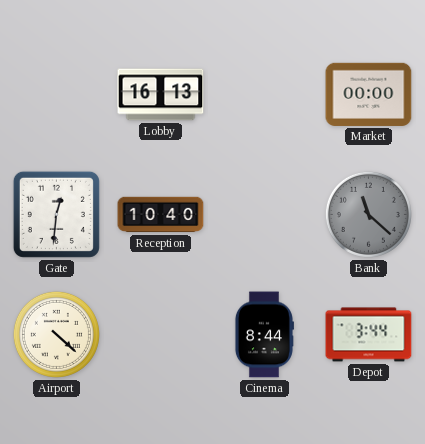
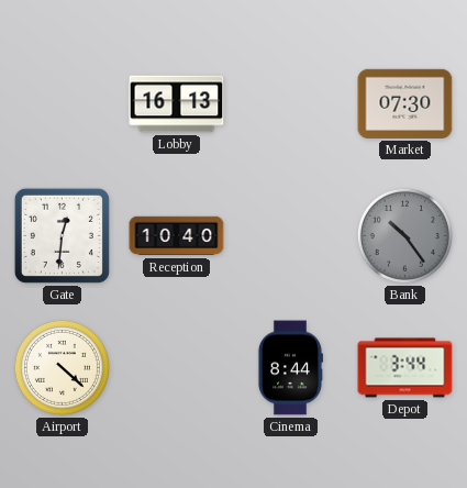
Market: 00:00 -> 07:30
Bank: 11:22 -> 10:24
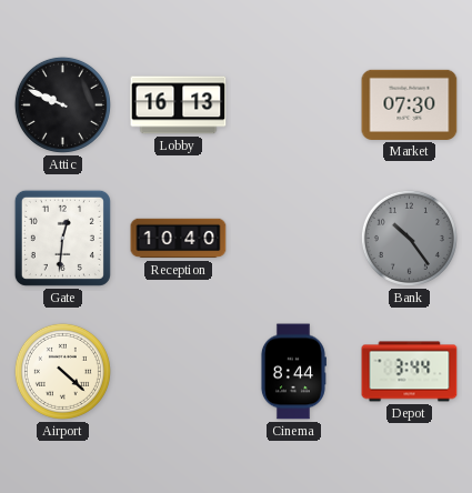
Attic: none -> 9:49
